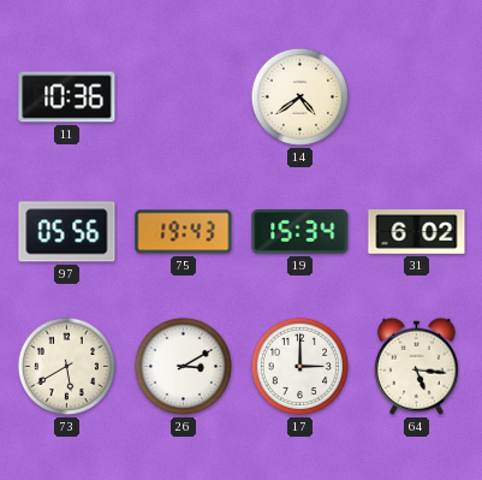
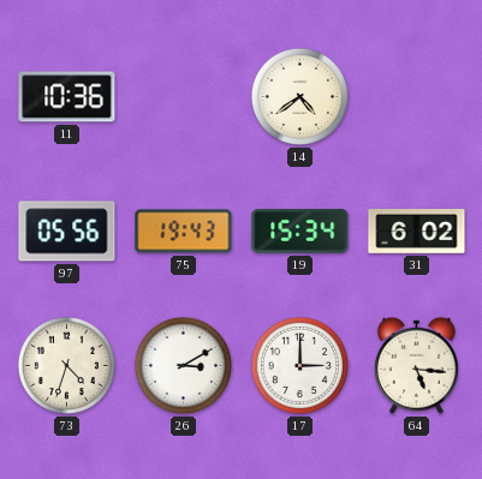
73: 5:40 -> 4:33
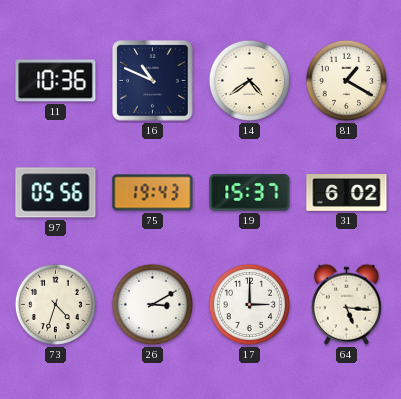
16: none -> 10:49
81: none -> 1:20
19: 15:34 -> 15:37
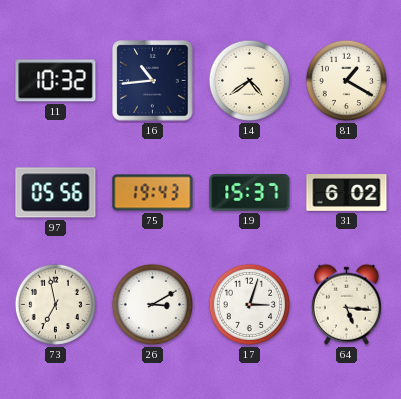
11: 10:36 -> 10:32
16: 10:49 -> 10:44
73: 4:33 -> 6:58
17: 3:00 -> 3:03
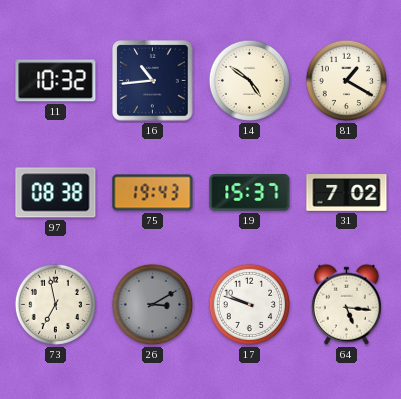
14: 4:39 -> 4:51
97: 05:56 -> 08:38
31: 6:02 -> 7:02
26 dial: white -> grey
17: 3:03 -> 9:48
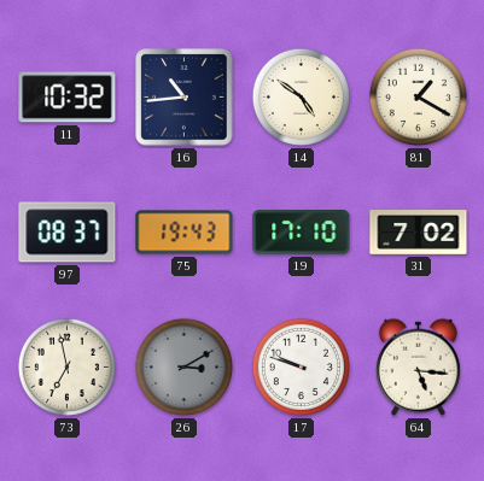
97: 08:38 -> 08:37
19: 15:37 -> 17:10
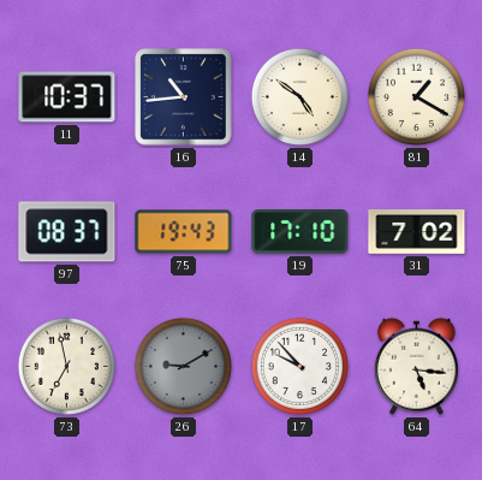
11: 10:32 -> 10:37
26: 3:10 -> 9:10
17: 9:48 -> 9:53
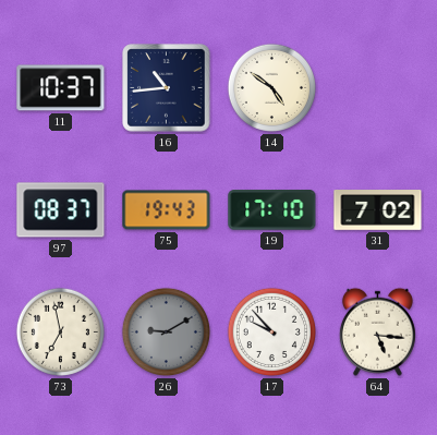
81: 1:20 -> none
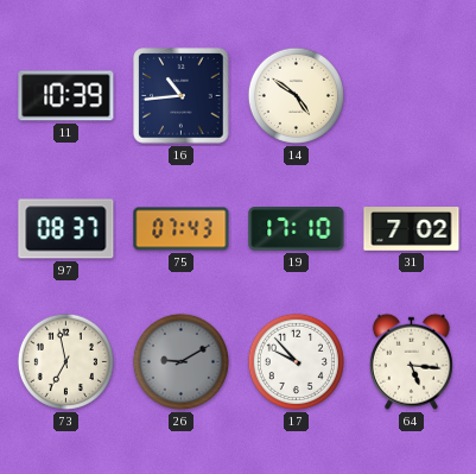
11: 10:37 -> 10:39
75: 19:43 -> 07:43
